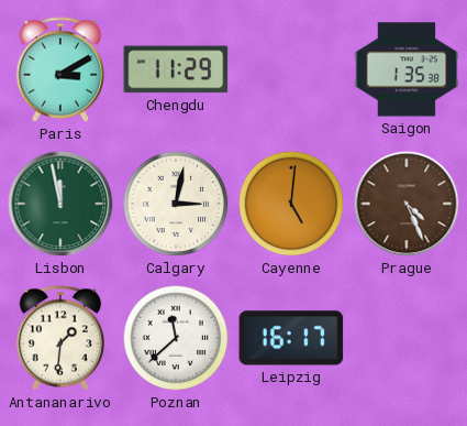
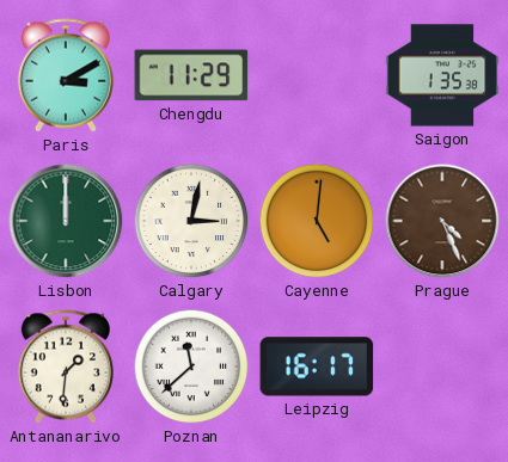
Lisbon: 11:58 -> 12:00
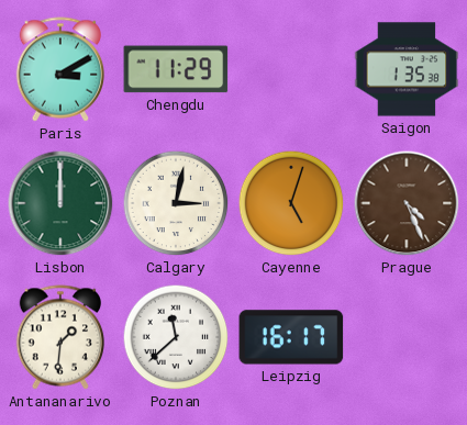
Cayenne: 5:01 -> 5:03
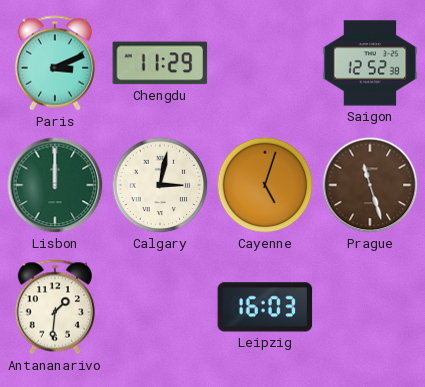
Paris: 3:10 -> 3:11
Saigon: 1:35 -> 12:52
Prague: 4:26 -> 11:27
Poznan: 11:38 -> none
Leipzig: 16:17 -> 16:03
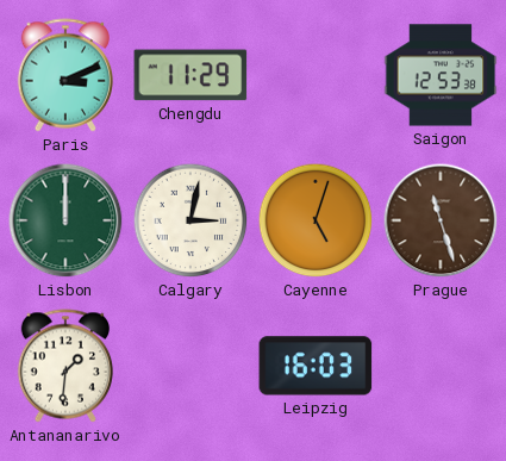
Saigon: 12:52 -> 12:53
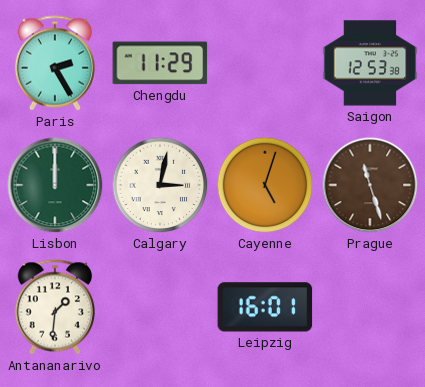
Paris: 3:11 -> 2:25
Leipzig: 16:03 -> 16:01
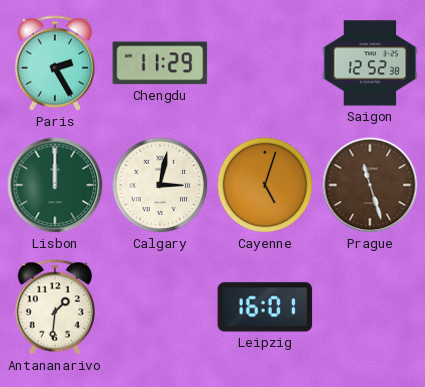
Saigon: 12:53 -> 12:52
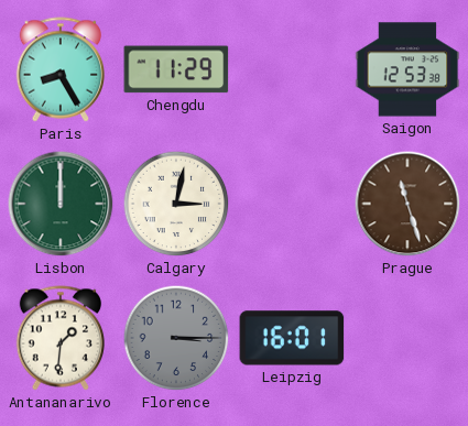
Paris: 2:25 -> 8:25
Saigon: 12:52 -> 12:53
Cayenne: 5:03 -> none
Florence: none -> 3:15
